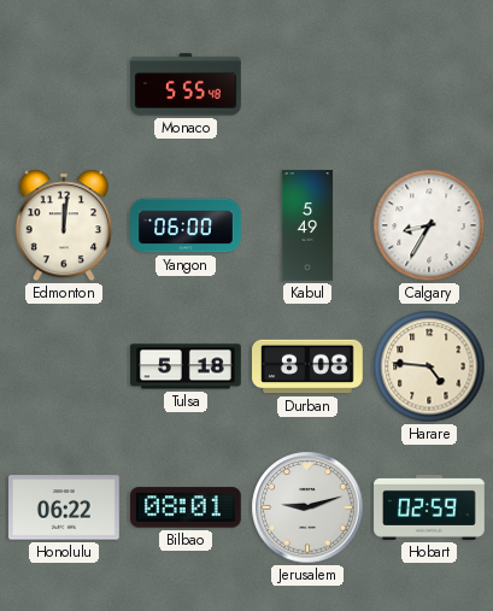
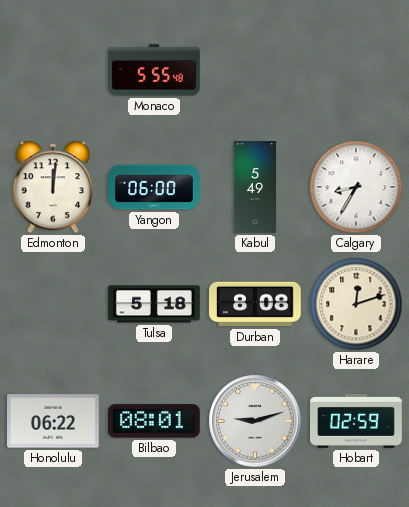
Harare: 4:46 -> 12:12
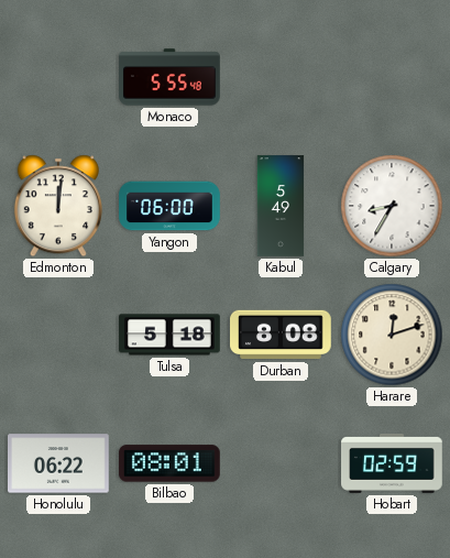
Jerusalem: 9:12 -> none
